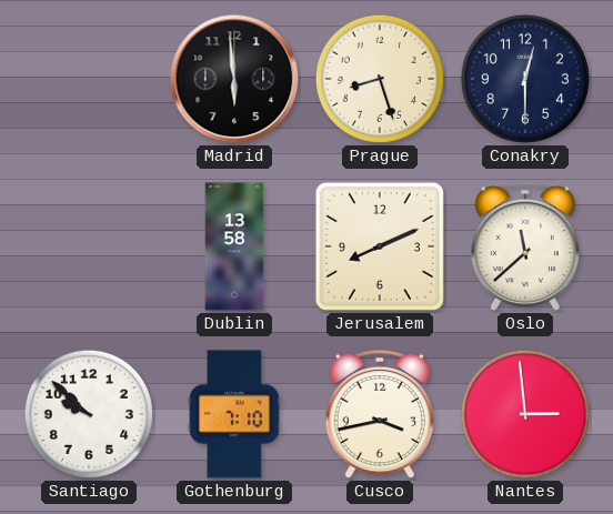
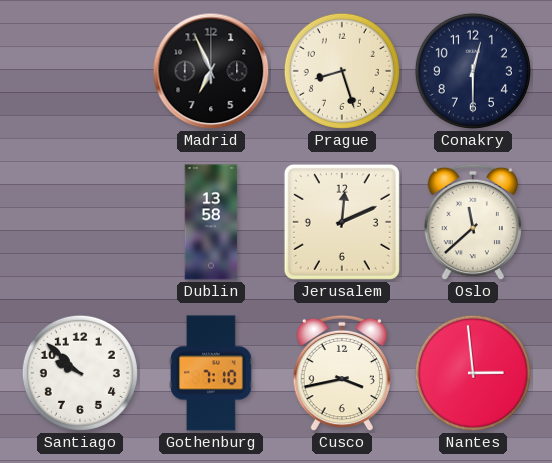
Madrid: 5:59 -> 6:56
Jerusalem: 8:11 -> 12:11
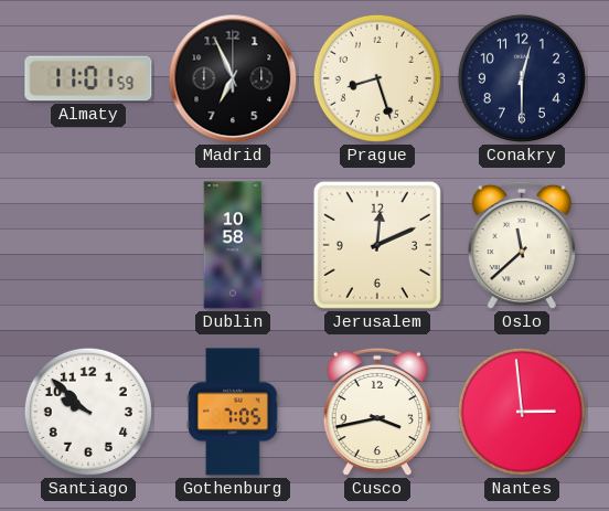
Almaty: none -> 11:01
Dublin: 13:58 -> 10:58
Gothenburg: 7:10 -> 7:05
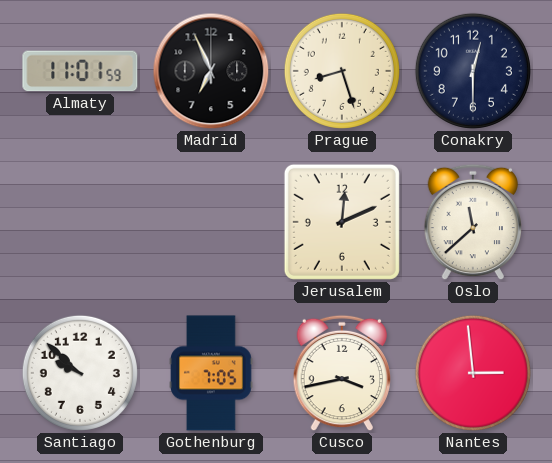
Dublin: 10:58 -> none
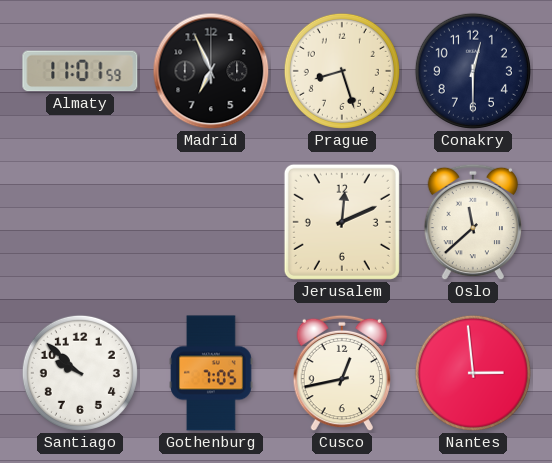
Cusco: 3:43 -> 12:43
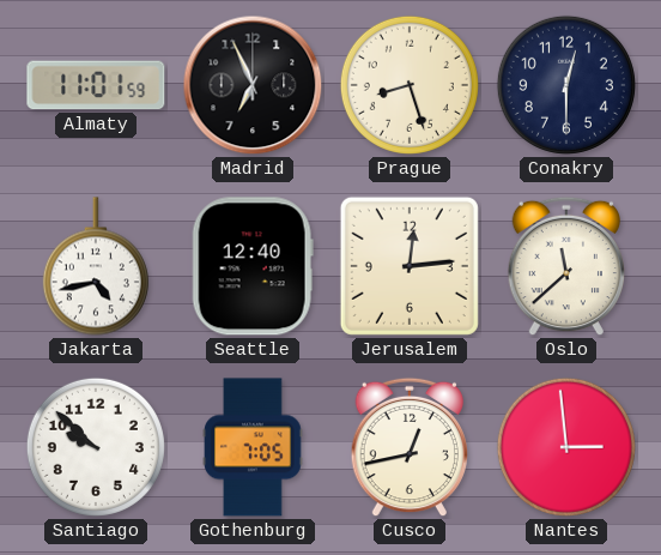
Jakarta: none -> 4:43
Seattle: none -> 12:40
Jerusalem: 12:11 -> 12:14
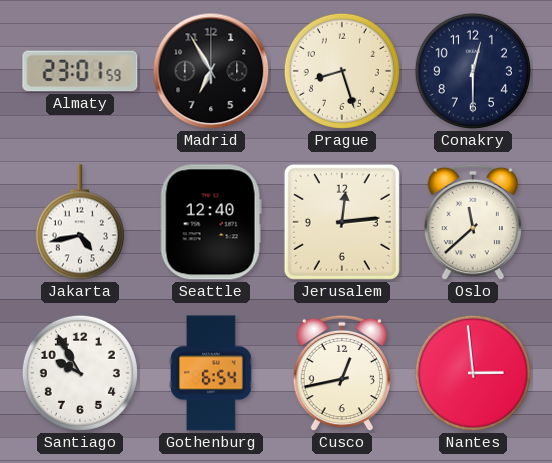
Almaty: 11:01 -> 23:01
Madrid: 6:56 -> 6:55
Santiago: 9:52 -> 9:55
Gothenburg: 7:05 -> 6:54
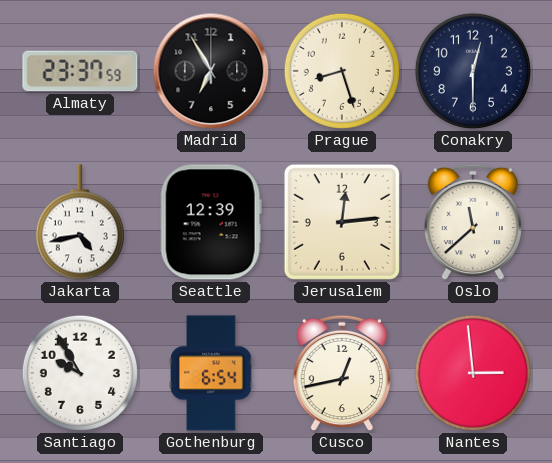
Almaty: 23:01 -> 23:37
Seattle: 12:40 -> 12:39
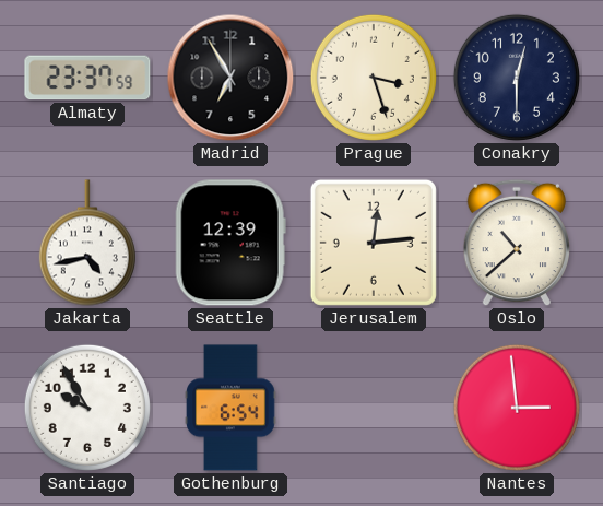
Prague: 8:27 -> 3:27
Oslo: 11:38 -> 10:38
Cusco: 12:43 -> none
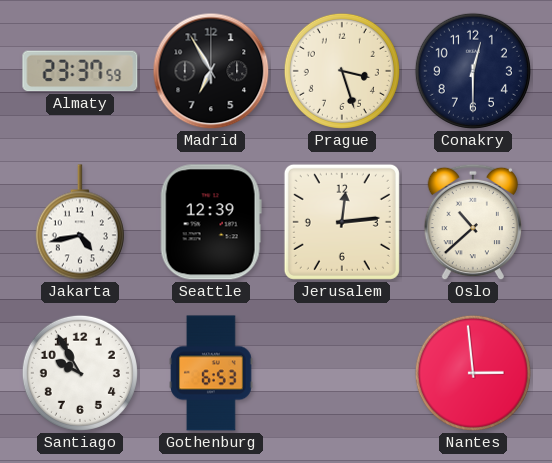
Gothenburg: 6:54 -> 6:53
